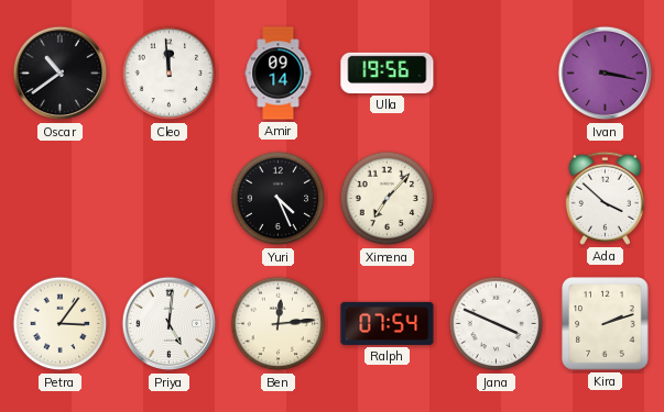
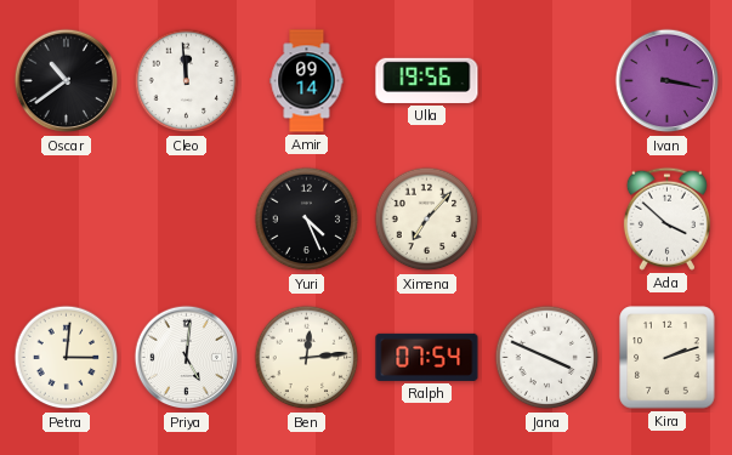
Petra: 3:06 -> 3:01
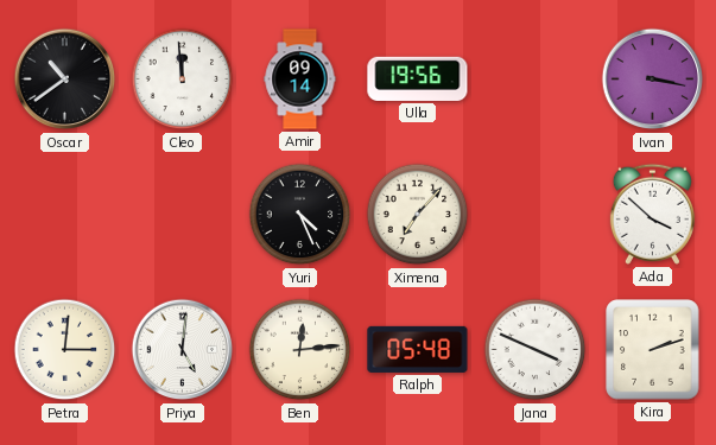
Ralph: 07:54 -> 05:48
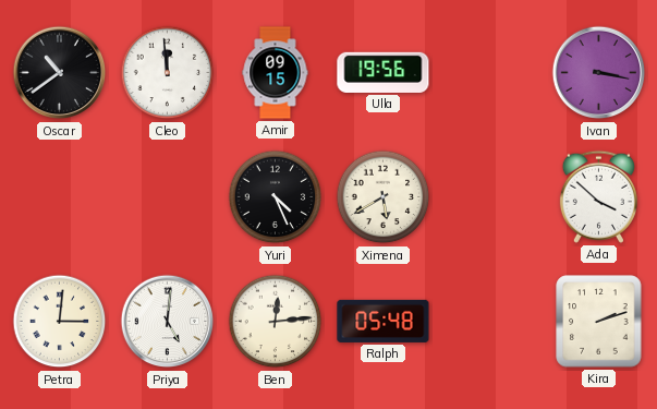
Amir: 09:14 -> 09:15
Ximena: 7:07 -> 5:40
Jana: 3:49 -> none
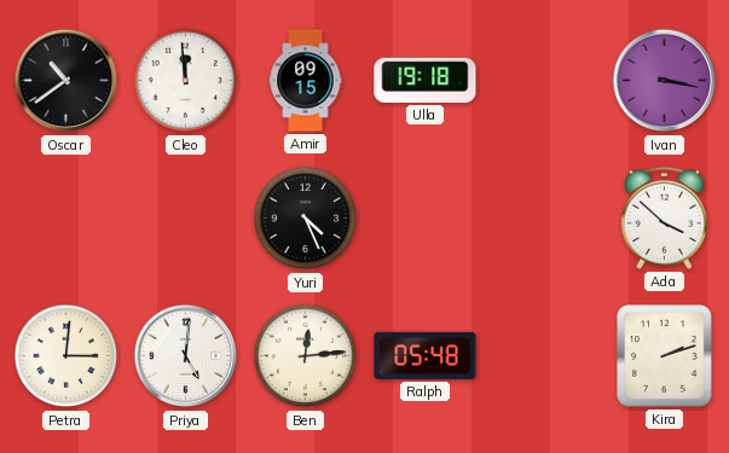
Ulla: 19:56 -> 19:18
Ximena: 5:40 -> none
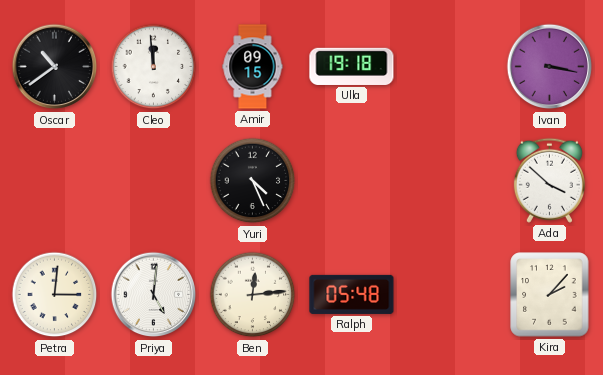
Kira: 2:12 -> 2:07
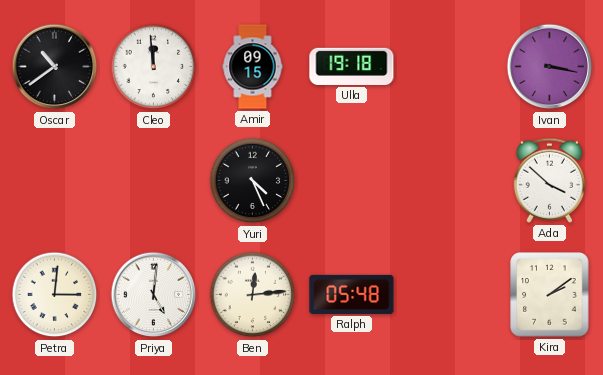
Kira: 2:07 -> 2:09
